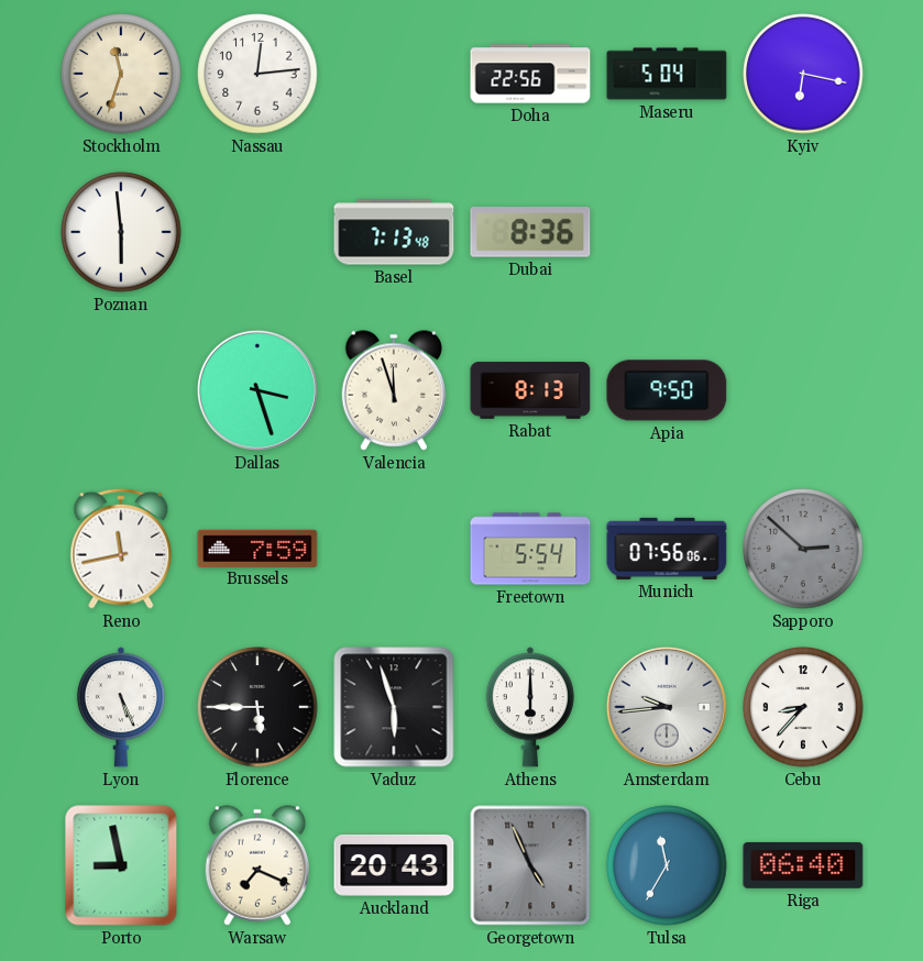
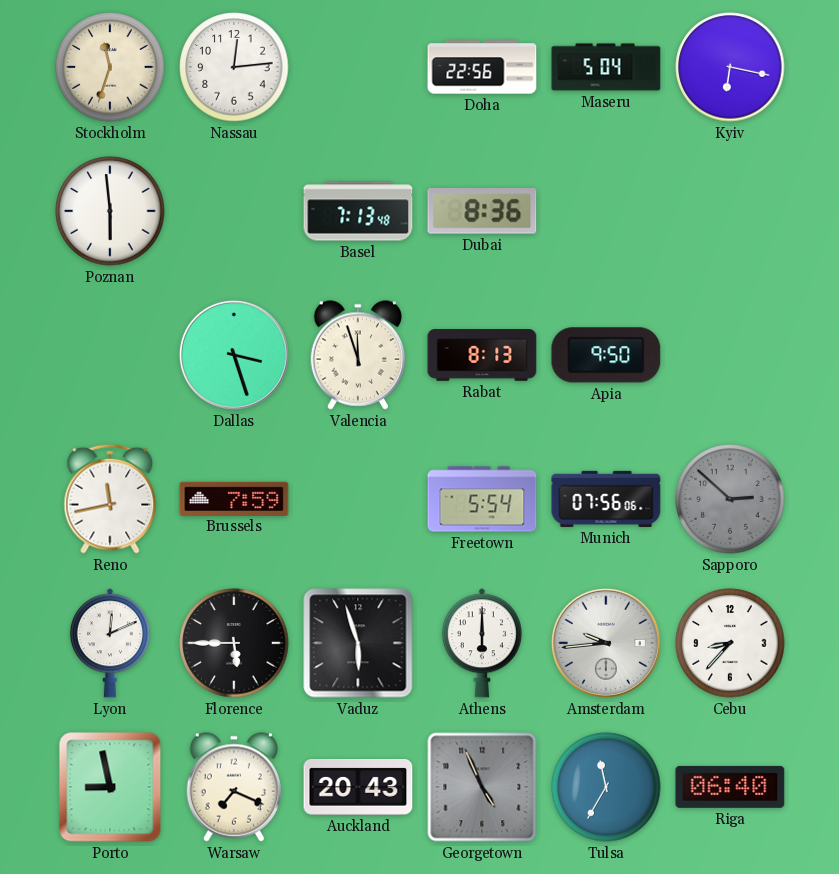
Lyon: 5:26 -> 12:11
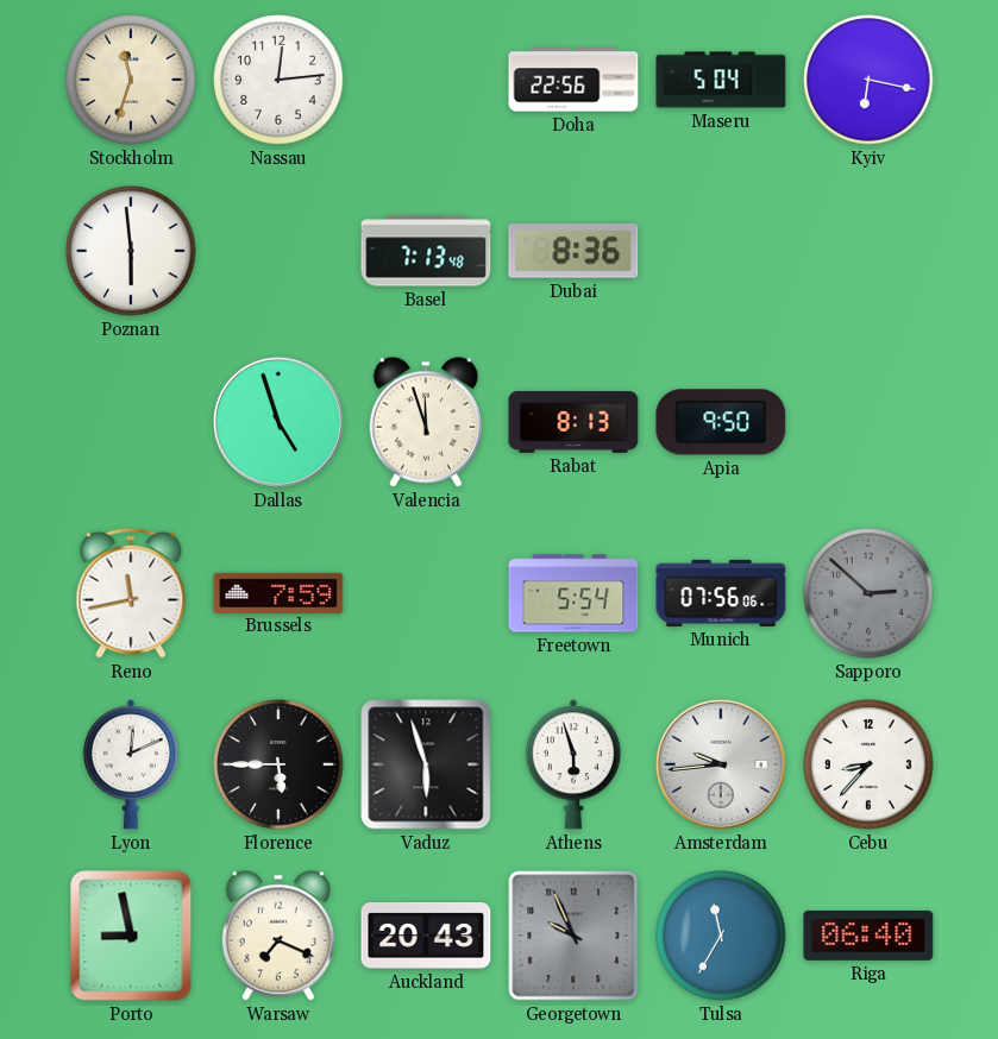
Dallas: 3:27 -> 4:57
Athens: 6:00 -> 5:57
Georgetown: 4:56 -> 9:56
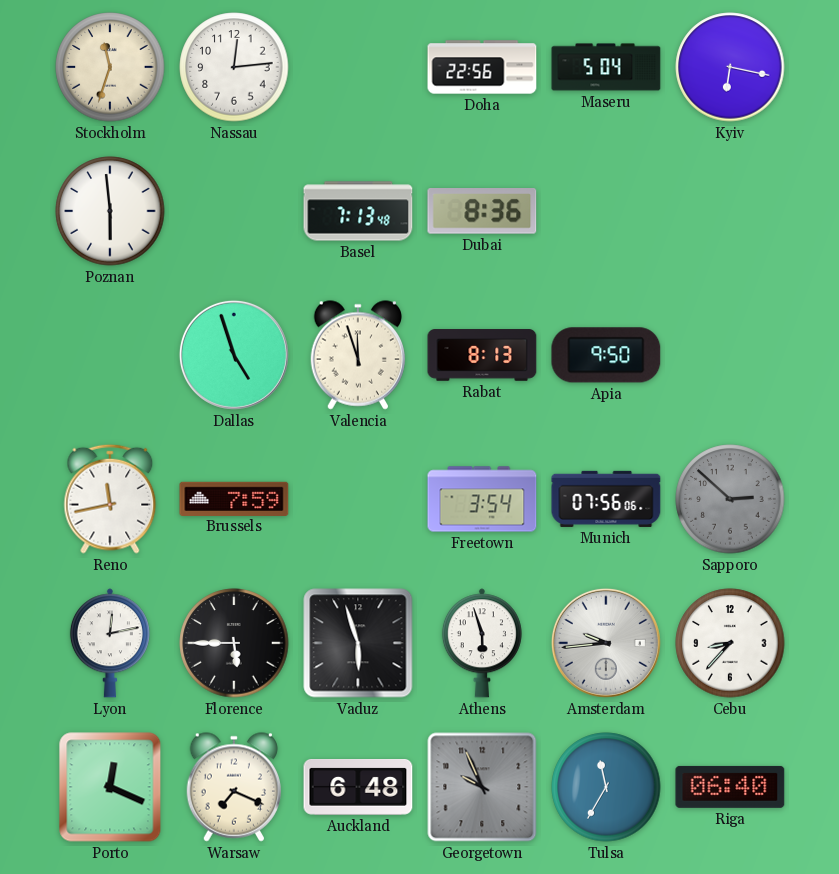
Freetown: 5:54 -> 3:54
Lyon: 12:11 -> 12:13
Porto: 8:58 -> 12:19
Auckland: 20:43 -> 6:48
